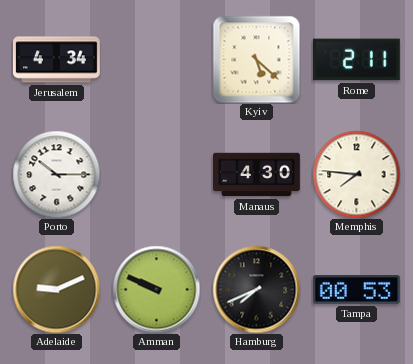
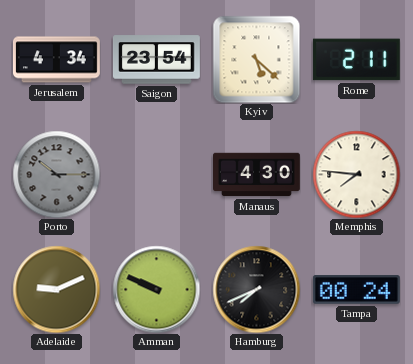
Saigon: none -> 23:54
Porto dial: white -> grey
Tampa: 00:53 -> 00:24
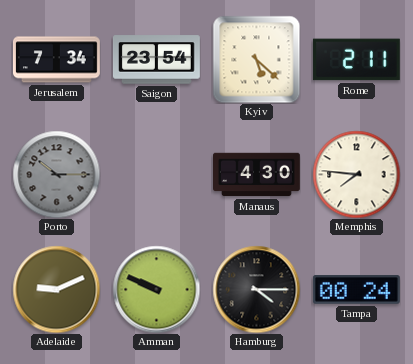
Jerusalem: 4:34 -> 7:34
Hamburg: 7:41 -> 4:15
